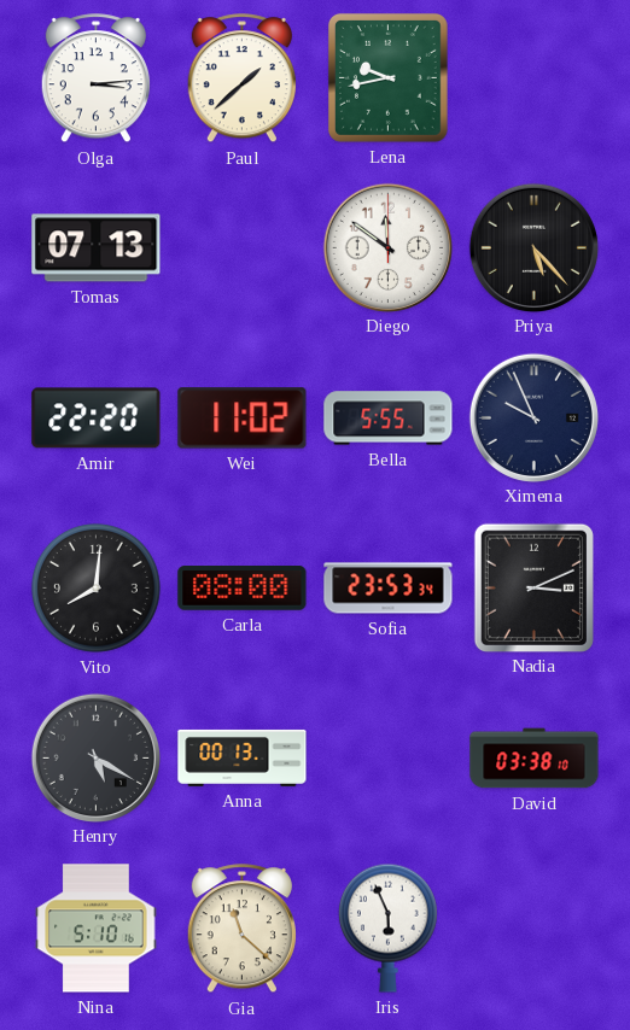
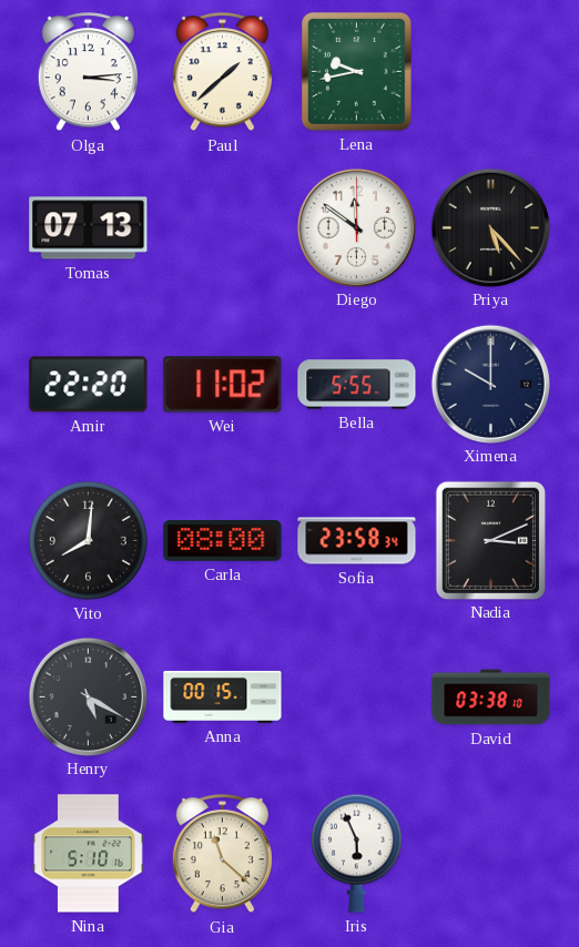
Ximena: 9:56 -> 10:00
Sofia: 23:53 -> 23:58
Anna: 00:13 -> 00:15
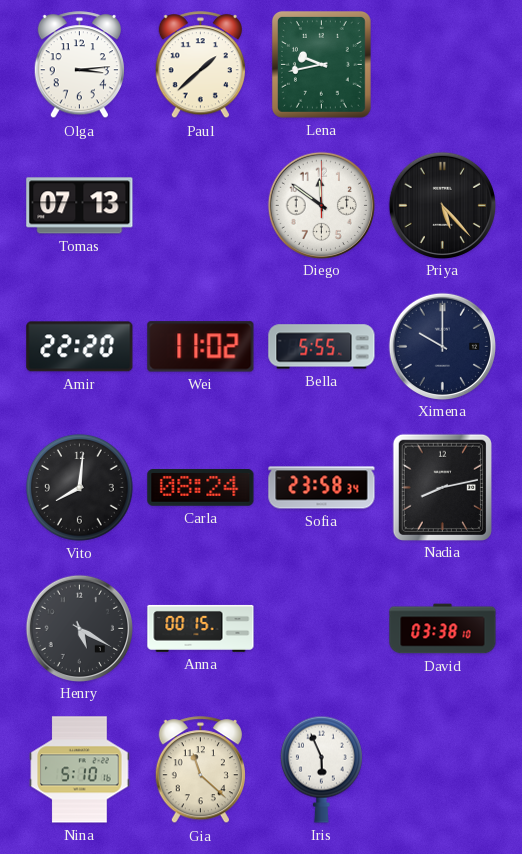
Carla: 08:00 -> 08:24
Nadia: 3:11 -> 8:13
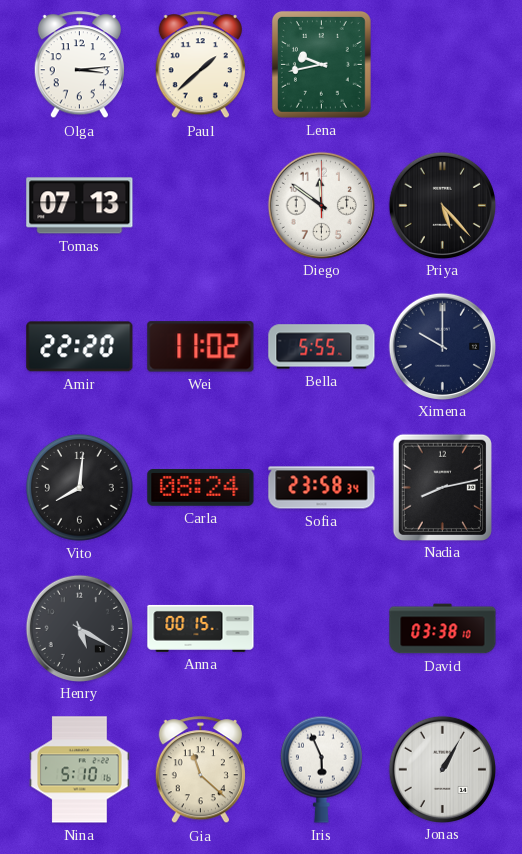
Jonas: none -> 1:05
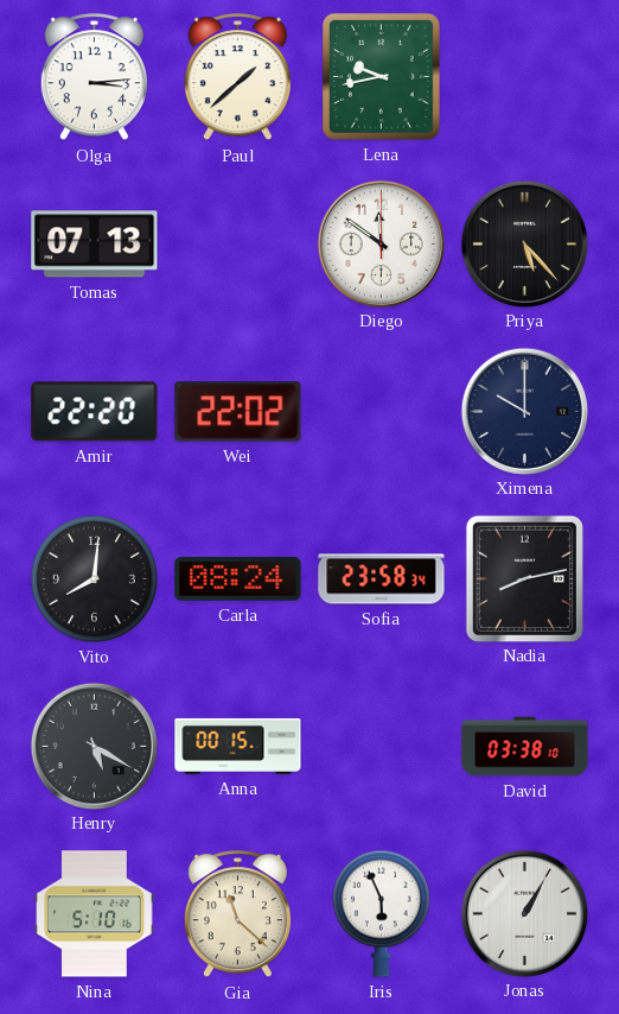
Wei: 11:02 -> 22:02
Bella: 5:55 -> none
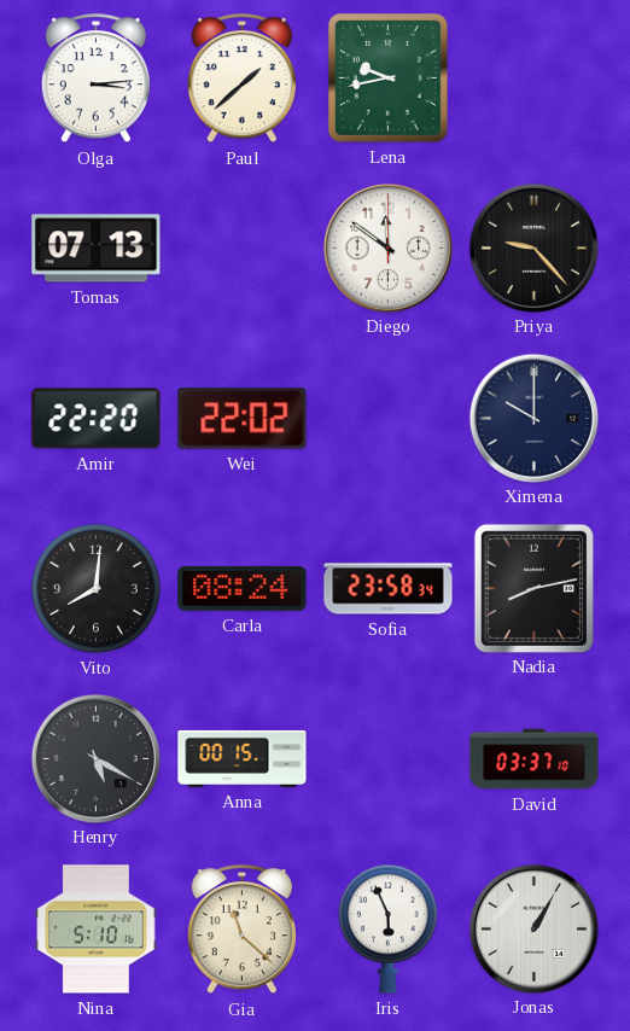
Priya: 5:23 -> 9:23
David: 03:38 -> 03:37
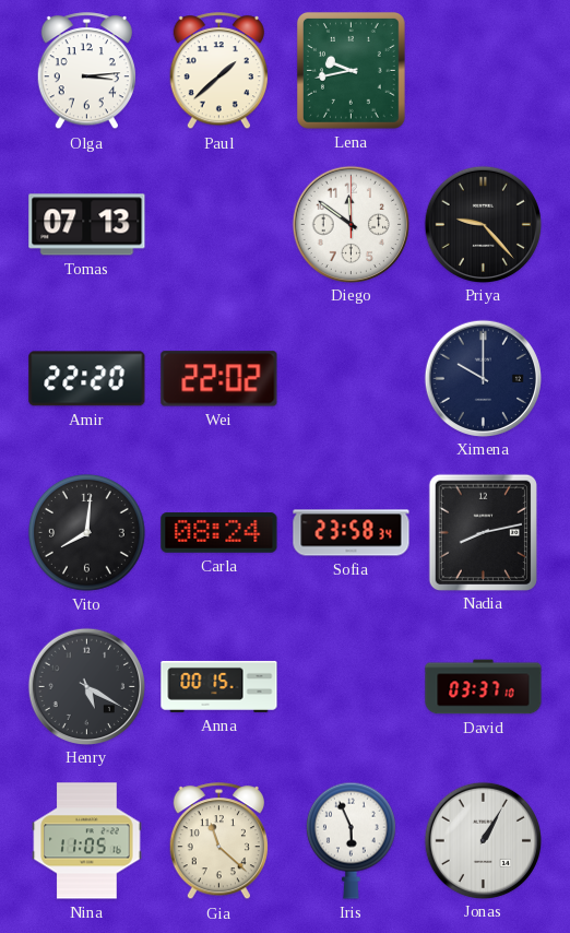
Nina: 5:10 -> 11:05
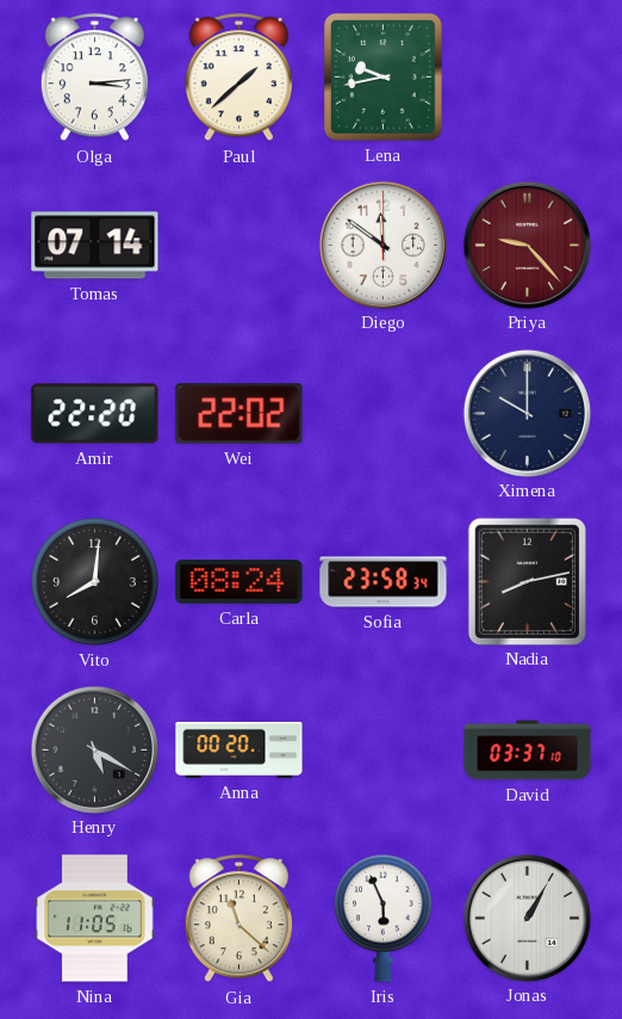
Tomas: 07:13 -> 07:14
Priya dial: black -> burgundy
Anna: 00:15 -> 00:20
